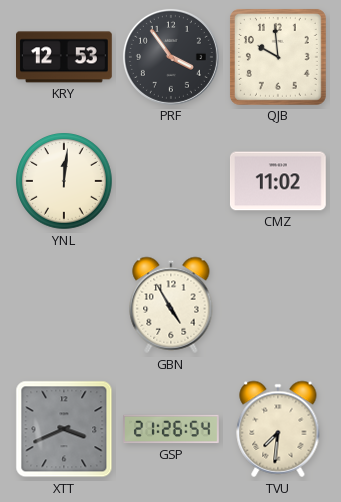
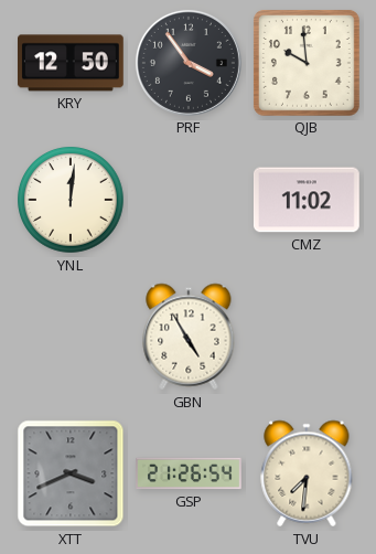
KRY: 12:53 -> 12:50
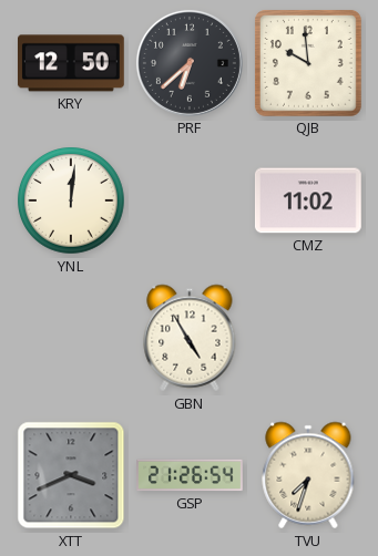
PRF: 3:54 -> 6:38
TVU: 7:31 -> 7:33
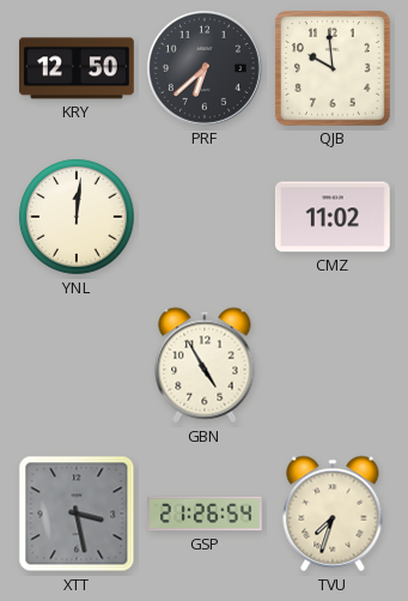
XTT: 3:41 -> 3:28
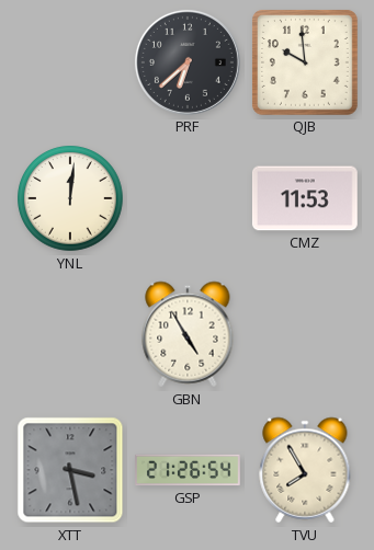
KRY: 12:50 -> none
CMZ: 11:02 -> 11:53
TVU: 7:33 -> 7:55
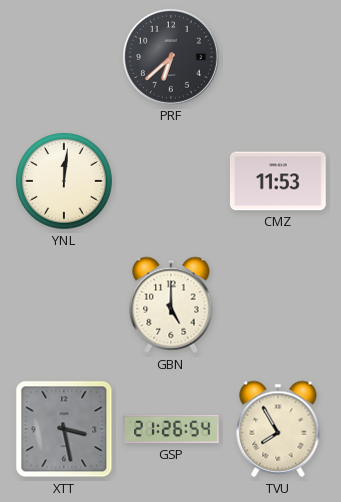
QJB: 9:59 -> none
GBN: 4:55 -> 5:00
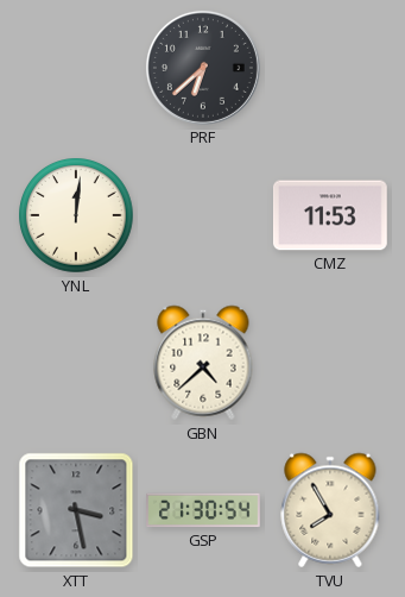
GBN: 5:00 -> 4:38
GSP: 21:26 -> 21:30
